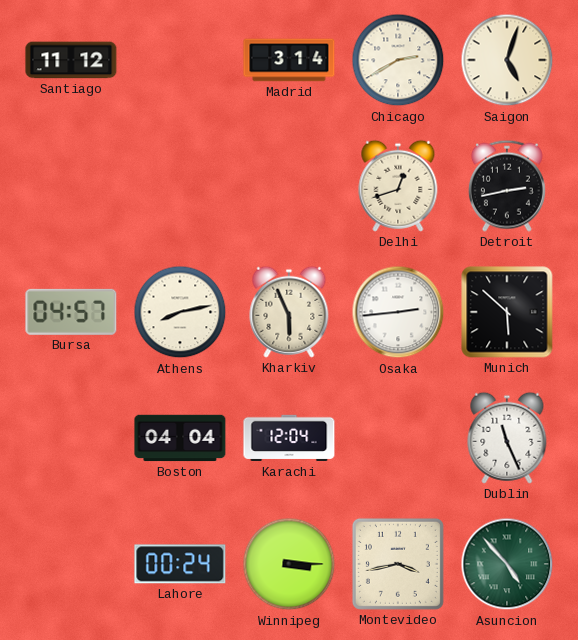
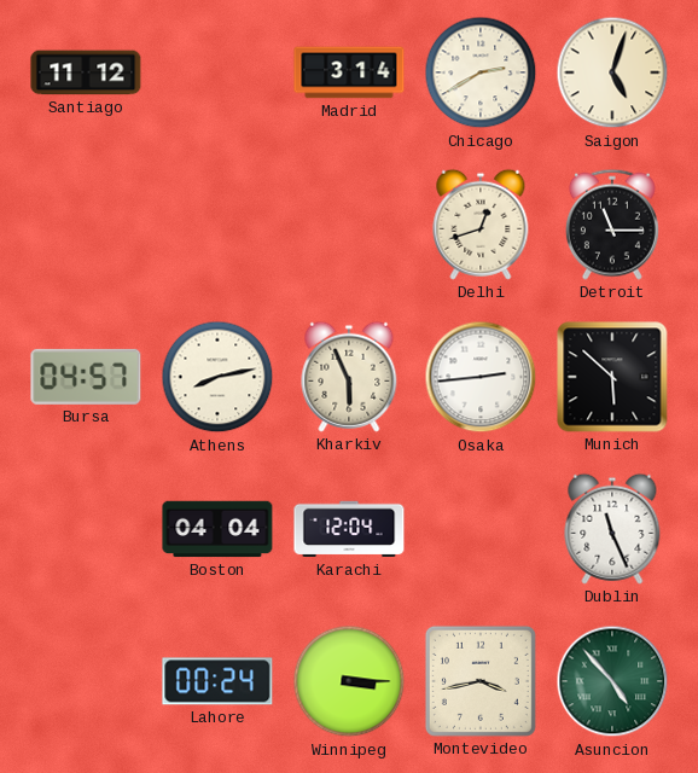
Detroit: 2:43 -> 11:15
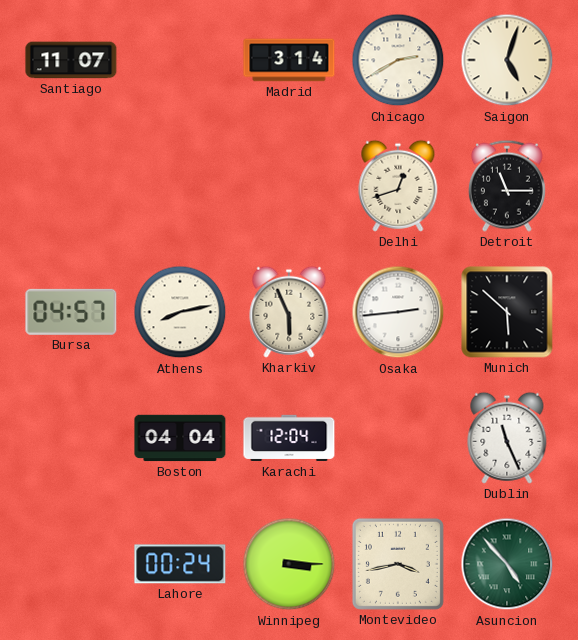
Santiago: 11:12 -> 11:07
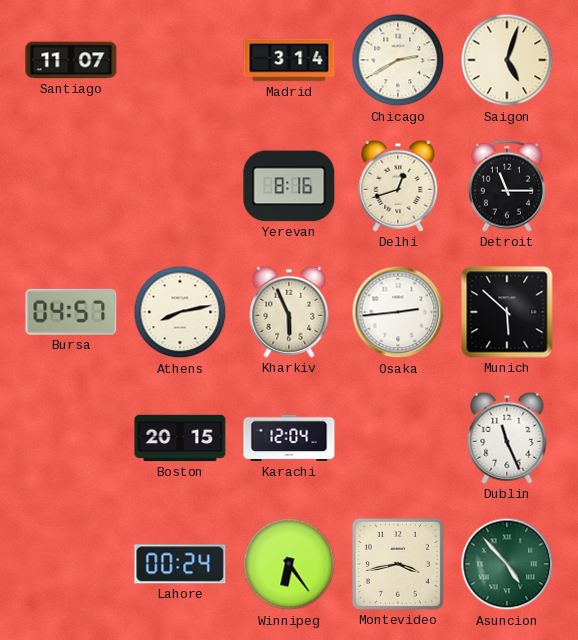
Yerevan: none -> 8:16
Boston: 04:04 -> 20:15
Winnipeg: 3:15 -> 6:24
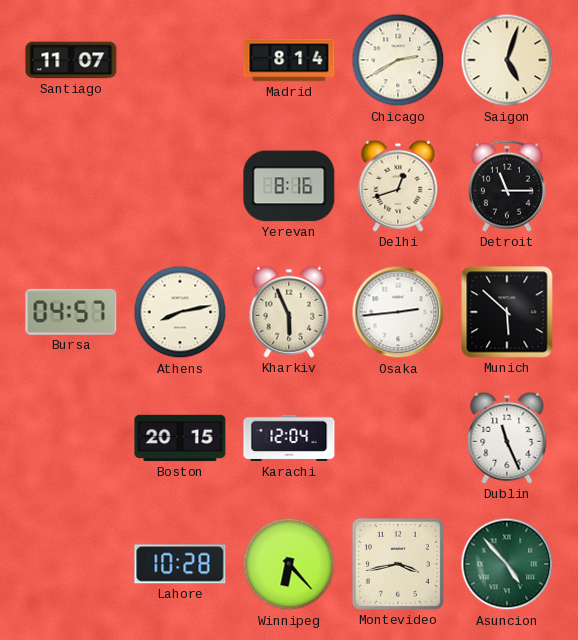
Madrid: 3:14 -> 8:14
Lahore: 00:24 -> 10:28
Winnipeg: 6:24 -> 6:23
